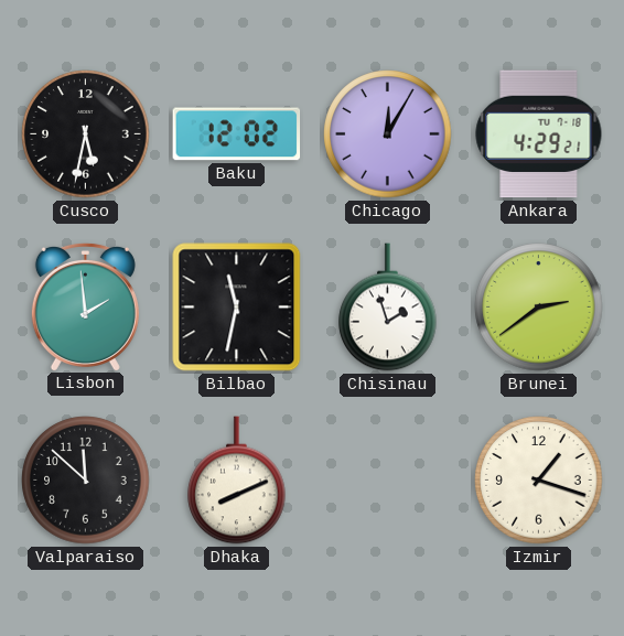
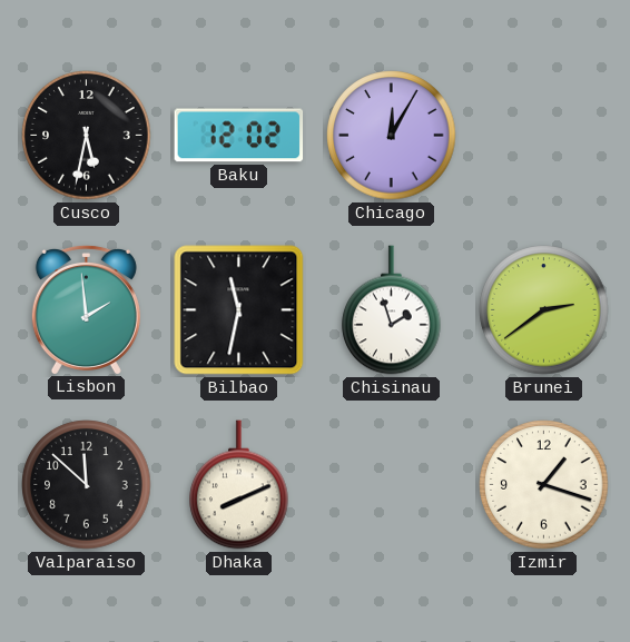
Ankara: 4:29 -> none
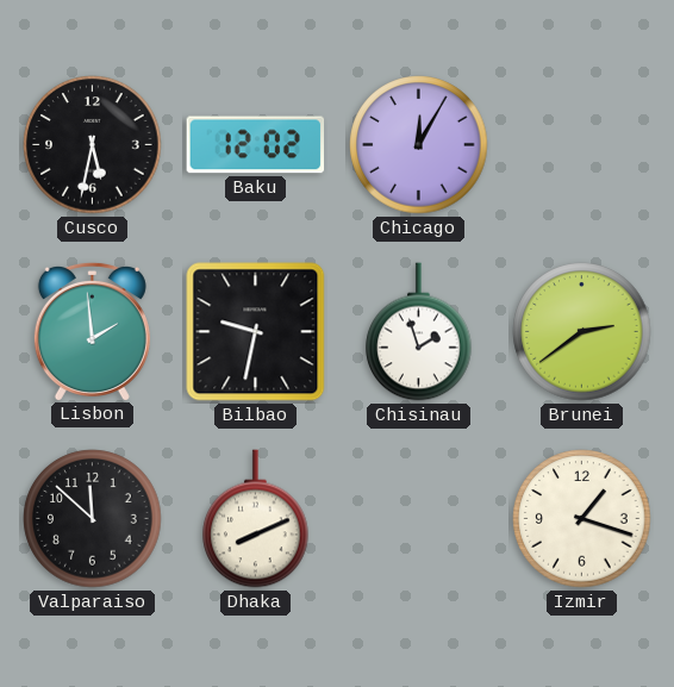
Bilbao: 11:32 -> 9:32
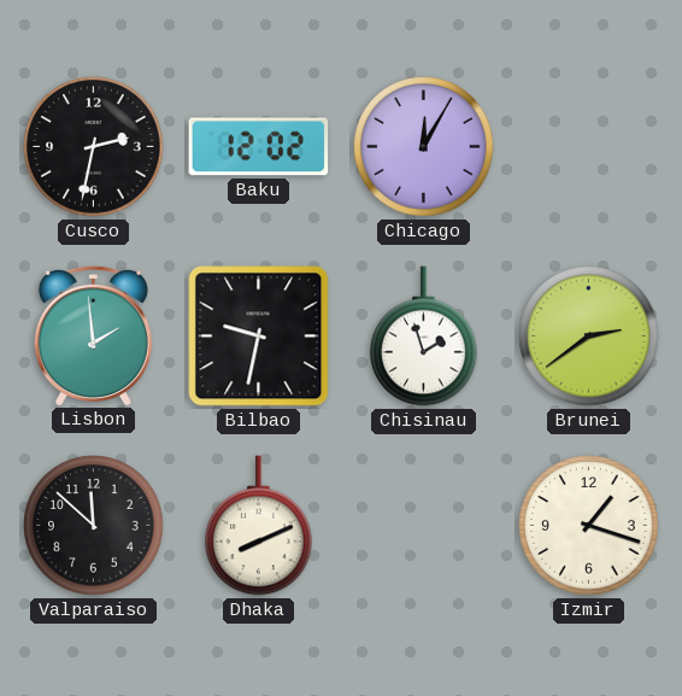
Cusco: 5:32 -> 2:32
